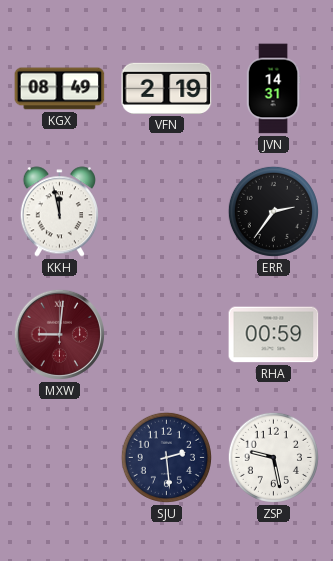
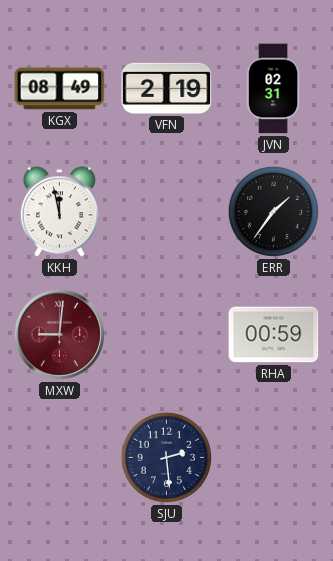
JVN: 14:31 -> 02:31
ERR: 2:36 -> 1:36
ZSP: 9:28 -> none
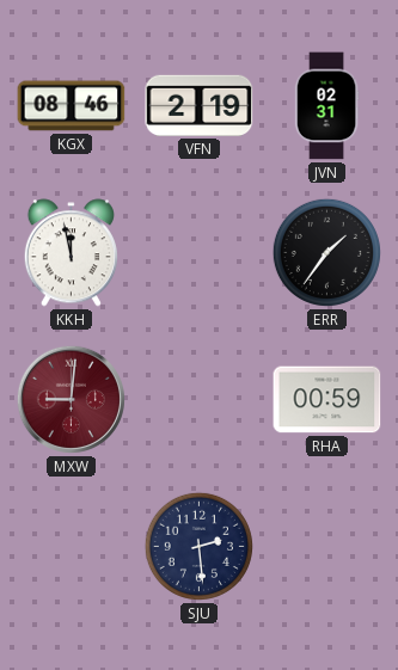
KGX: 08:49 -> 08:46
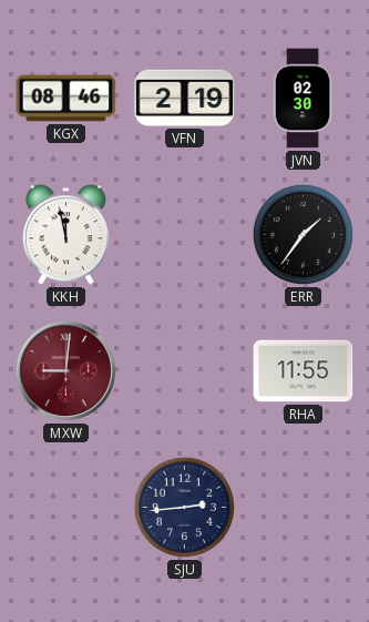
JVN: 02:31 -> 02:30
RHA: 00:59 -> 11:55
SJU: 2:29 -> 2:44
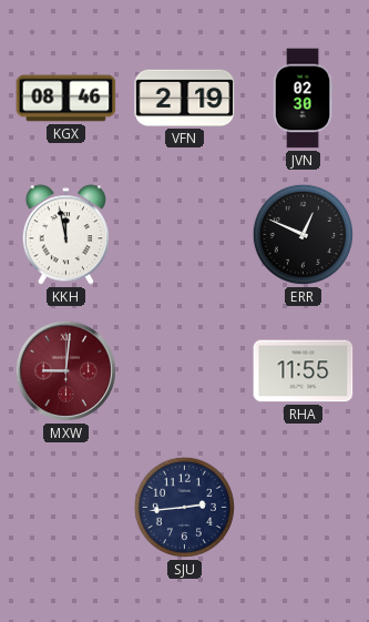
ERR: 1:36 -> 12:49
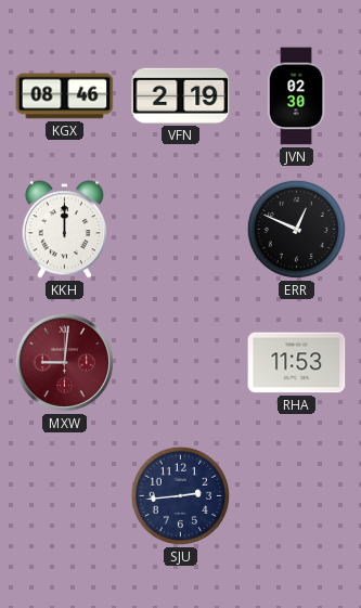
KKH: 11:58 -> 12:00
RHA: 11:55 -> 11:53
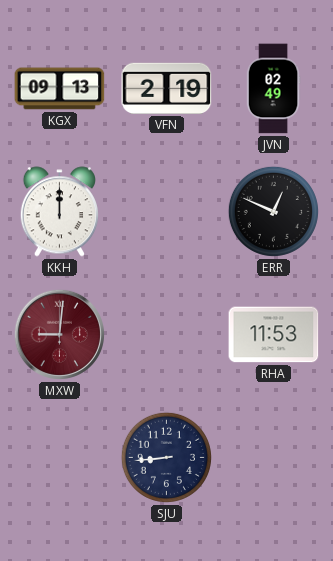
KGX: 08:46 -> 09:13
JVN: 02:30 -> 02:49
SJU: 2:44 -> 8:44
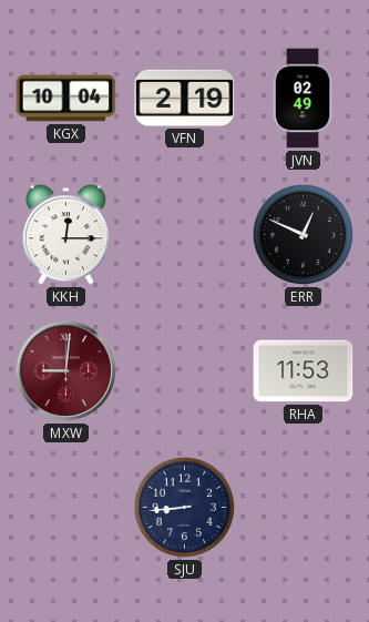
KGX: 09:13 -> 10:04
KKH: 12:00 -> 12:15
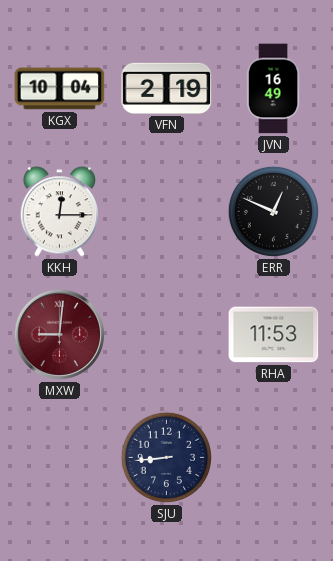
JVN: 02:49 -> 16:49
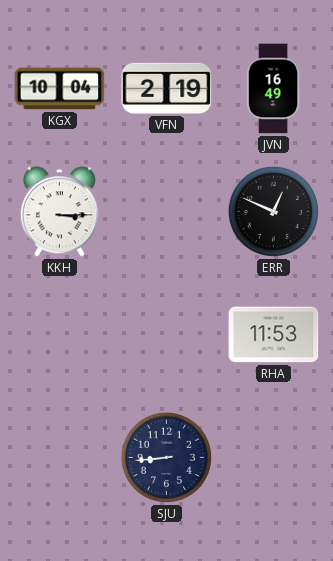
KKH: 12:15 -> 3:15
MXW: 9:01 -> none
